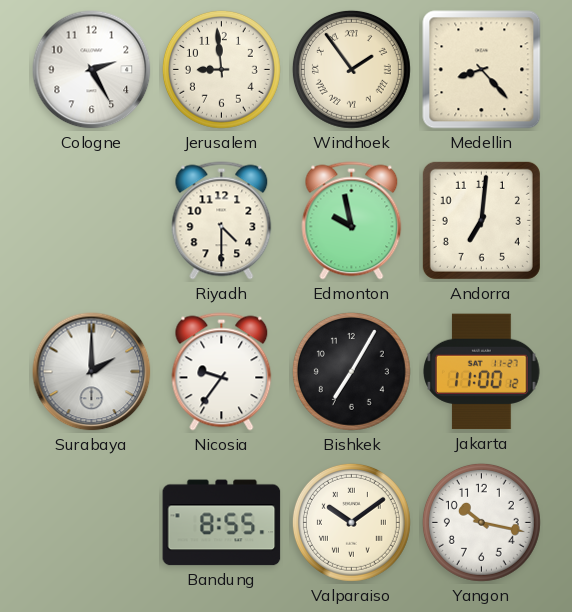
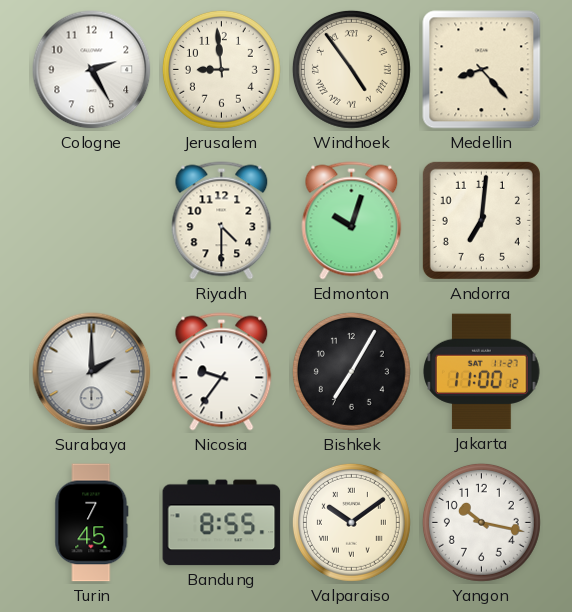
Windhoek: 1:54 -> 4:54
Edmonton: 9:58 -> 10:03
Turin: none -> 7:45
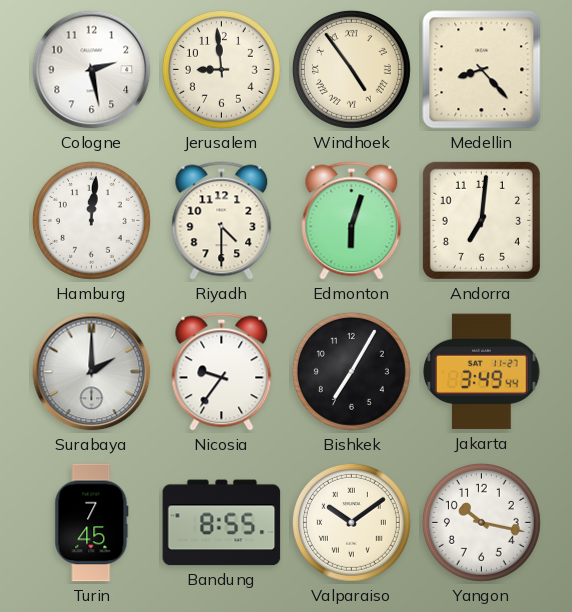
Cologne: 2:25 -> 2:28
Hamburg: none -> 12:01
Edmonton: 10:03 -> 6:03
Jakarta: 11:00 -> 3:49
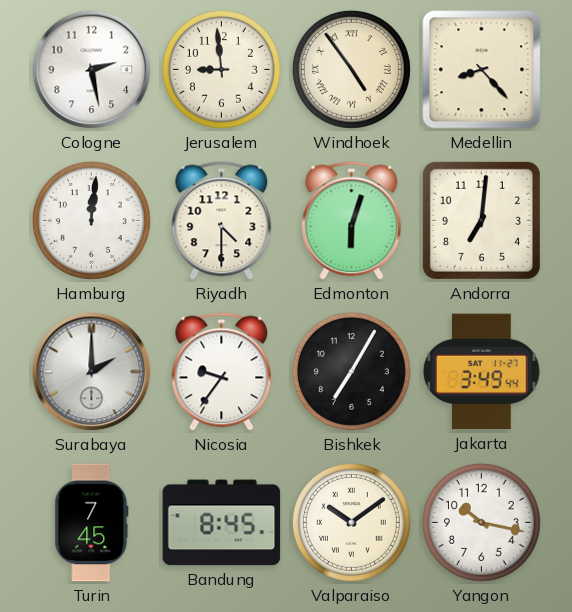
Bandung: 8:55 -> 8:45
